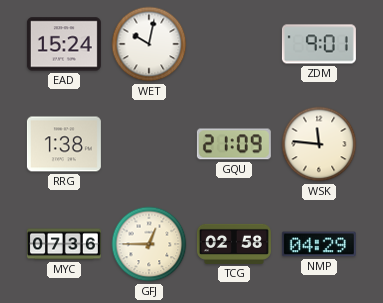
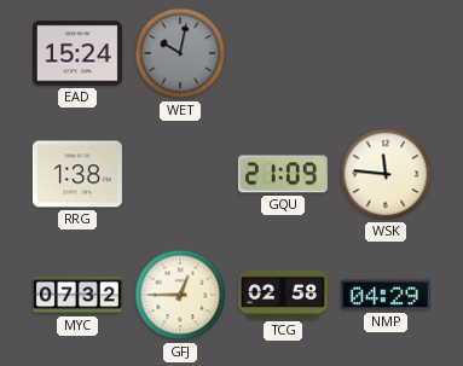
WET dial: white -> grey
ZDM: 9:01 -> none
MYC: 07:36 -> 07:32
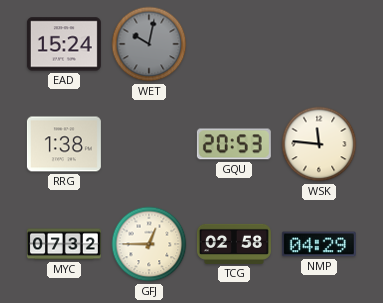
GQU: 21:09 -> 20:53
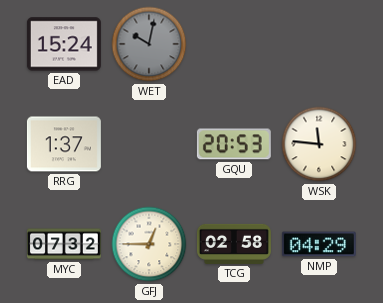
RRG: 1:38 -> 1:37
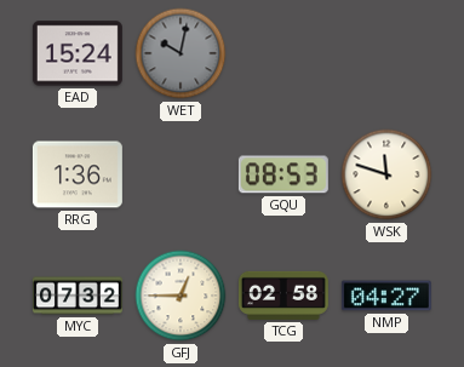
RRG: 1:37 -> 1:36
GQU: 20:53 -> 08:53
WSK: 11:46 -> 11:48
NMP: 04:29 -> 04:27
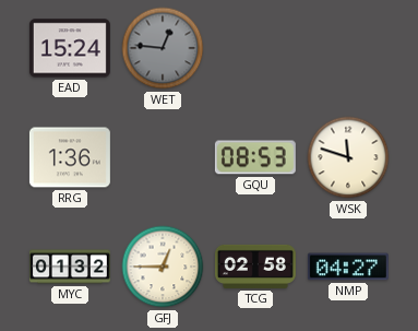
WET: 10:02 -> 12:46
MYC: 07:32 -> 01:32
